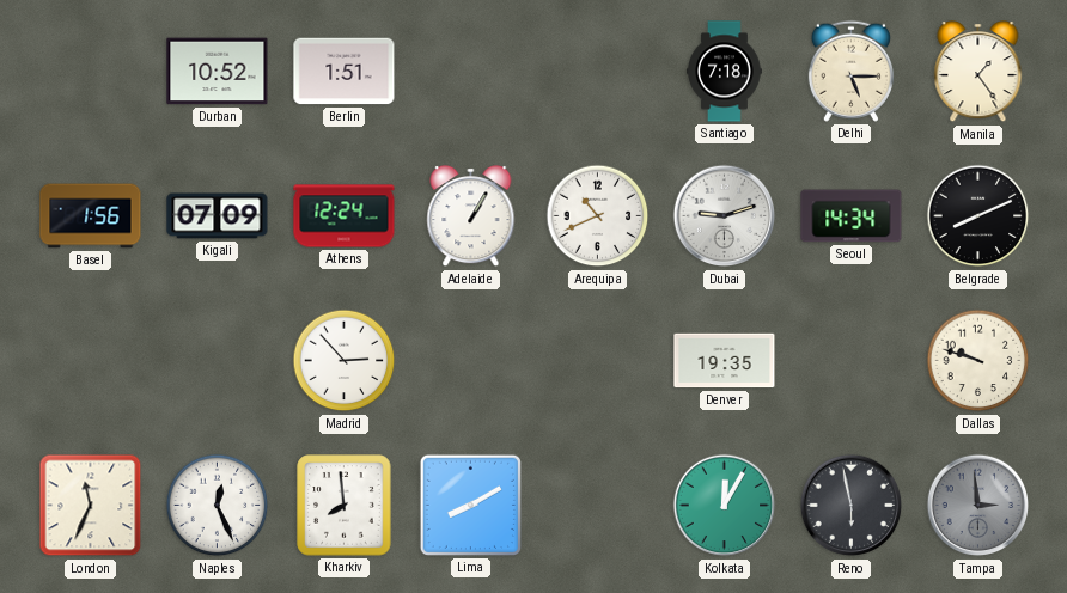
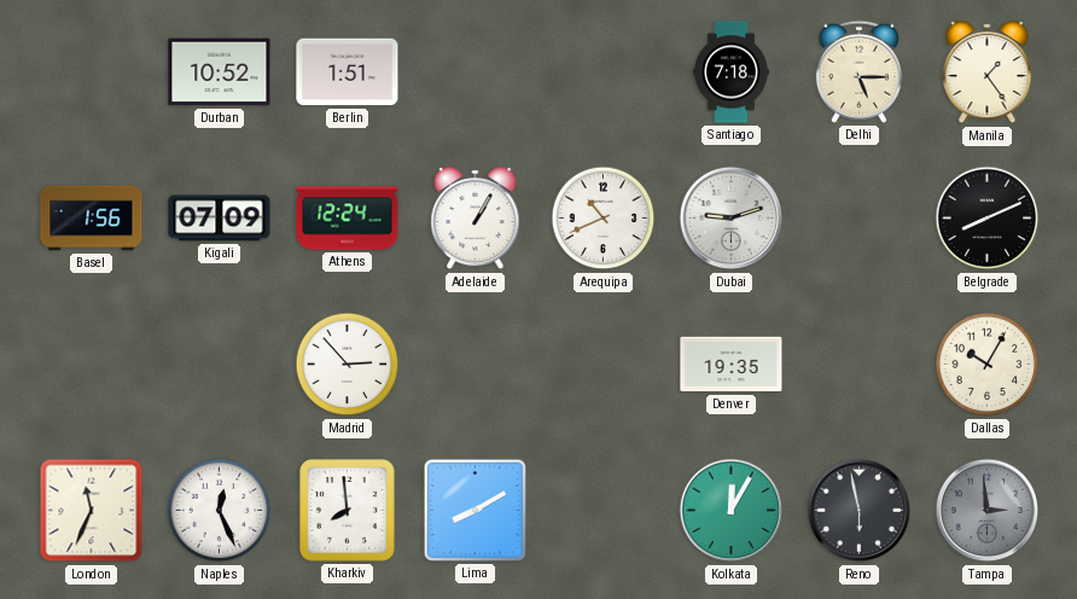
Seoul: 14:34 -> none
Dallas: 9:48 -> 10:05
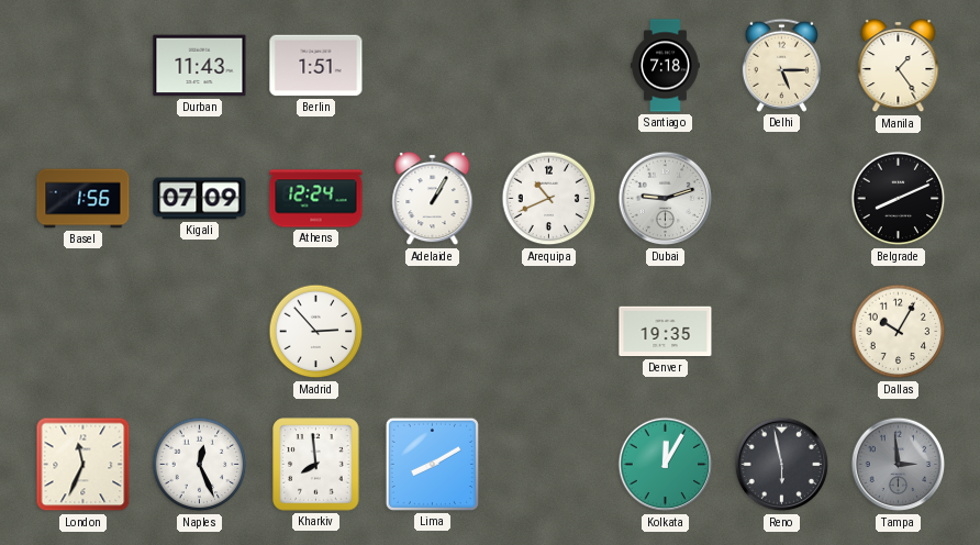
Durban: 10:52 -> 11:43
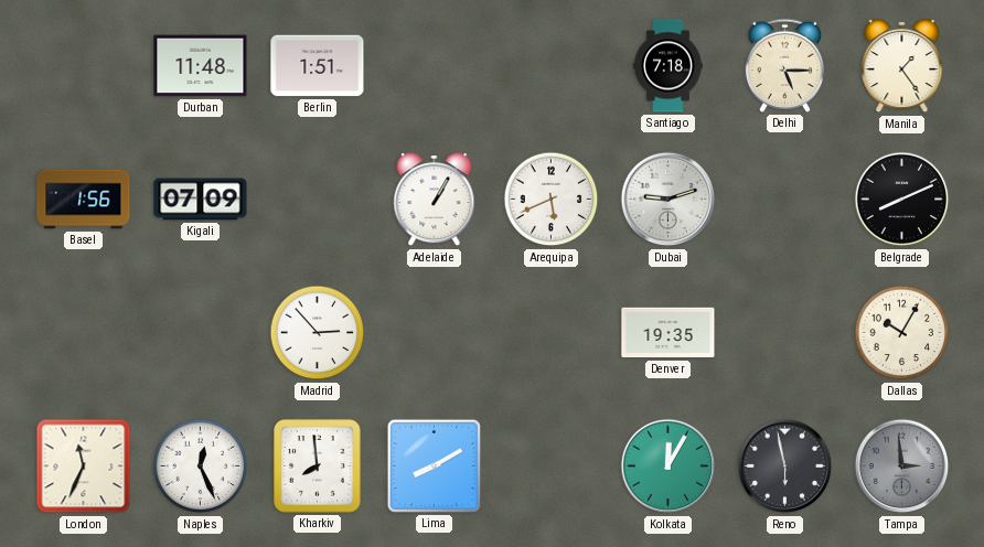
Durban: 11:43 -> 11:48
Athens: 12:24 -> none
Arequipa: 10:41 -> 5:41
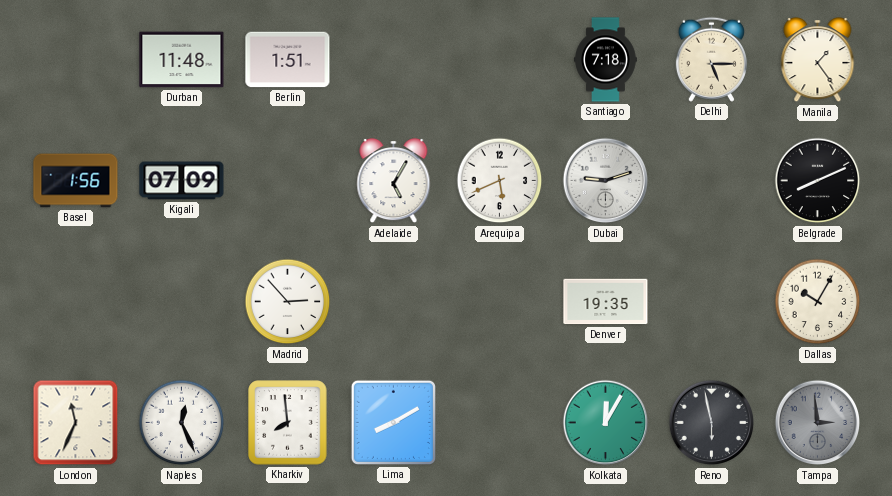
Adelaide: 1:05 -> 5:05
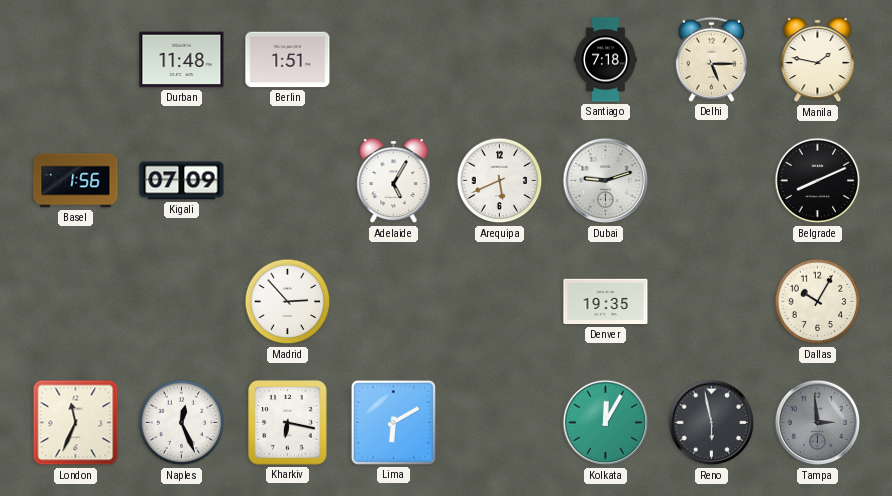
Manila: 1:24 -> 1:47
Kharkiv: 7:59 -> 6:17
Lima: 8:10 -> 6:10
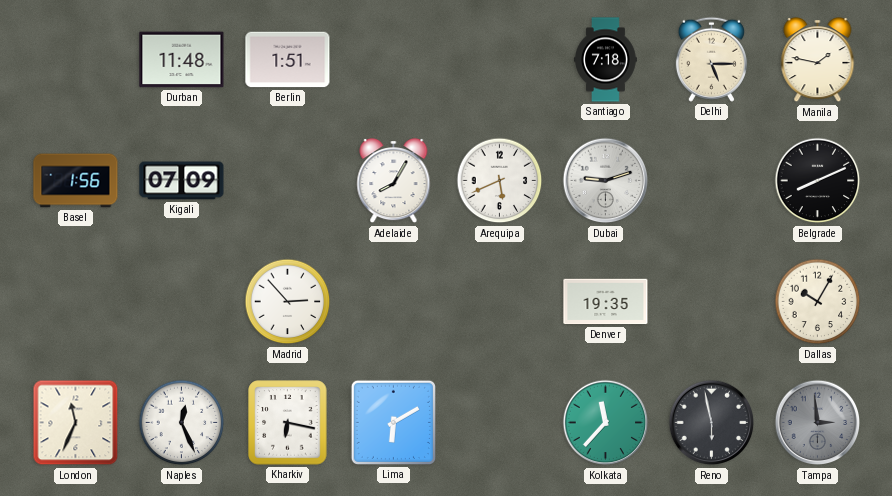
Adelaide: 5:05 -> 8:05
Kolkata: 12:05 -> 11:37
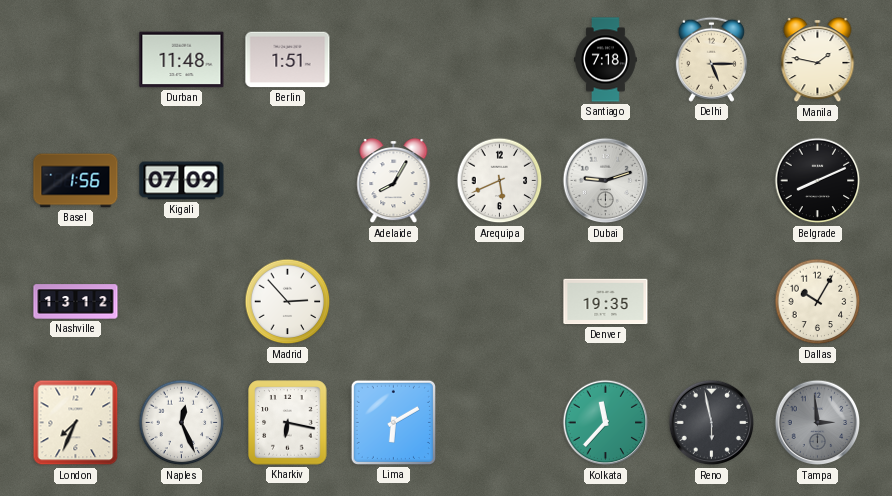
Nashville: none -> 13:12
London: 11:34 -> 7:34
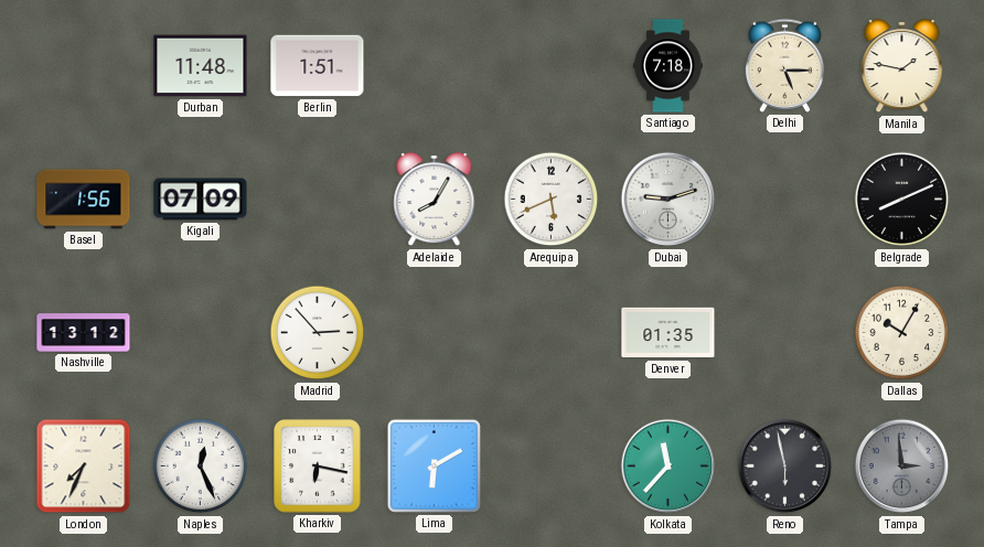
Denver: 19:35 -> 01:35
